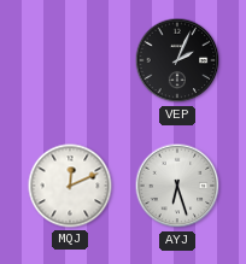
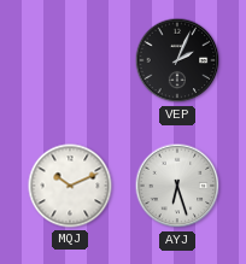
MQJ: 12:11 -> 10:11
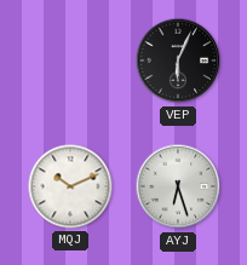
VEP: 2:04 -> 6:04
